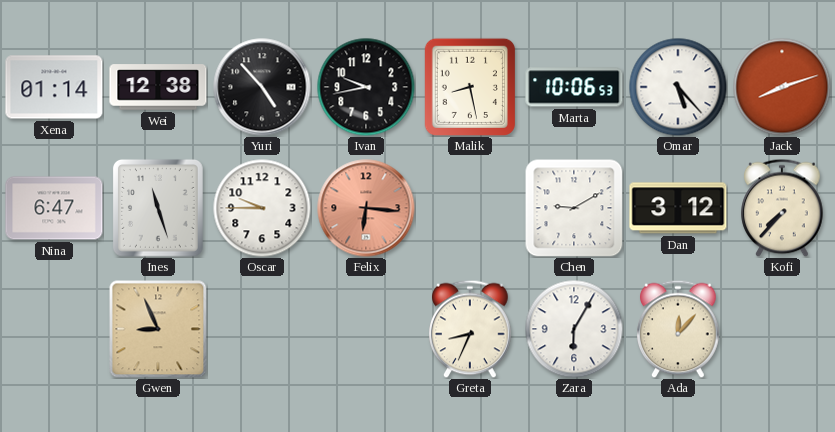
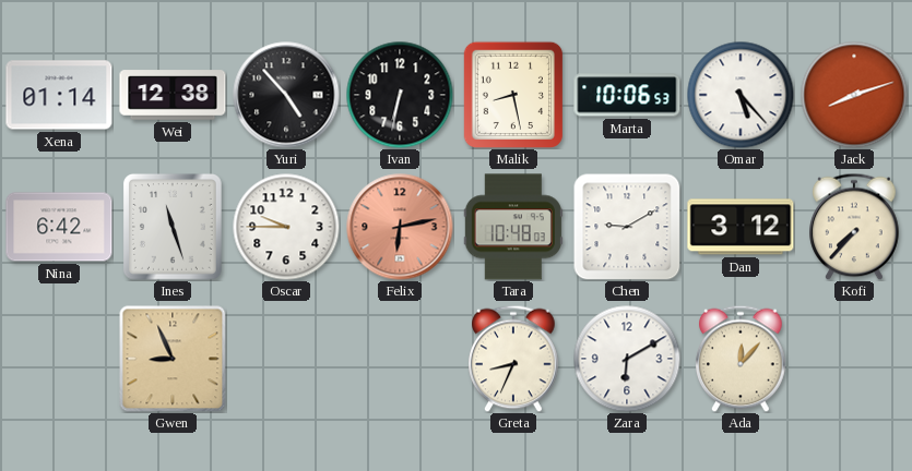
Ivan: 9:43 -> 6:32
Nina: 6:47 -> 6:42
Felix: 6:16 -> 6:13
Tara: none -> 10:48
Zara: 6:05 -> 6:10
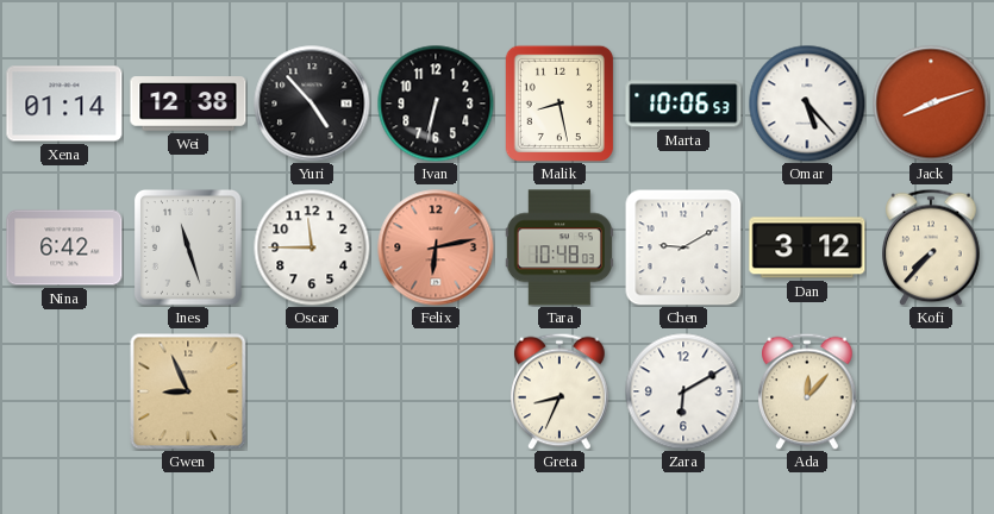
Oscar: 9:45 -> 11:45
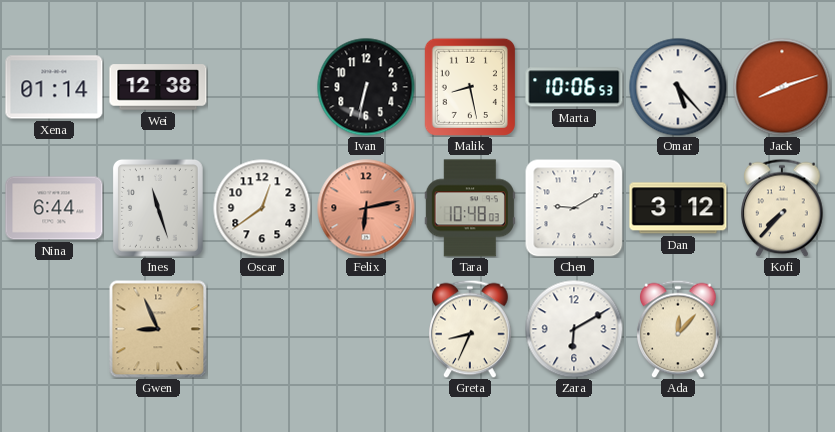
Yuri: 4:53 -> none
Nina: 6:42 -> 6:44
Oscar: 11:45 -> 12:39
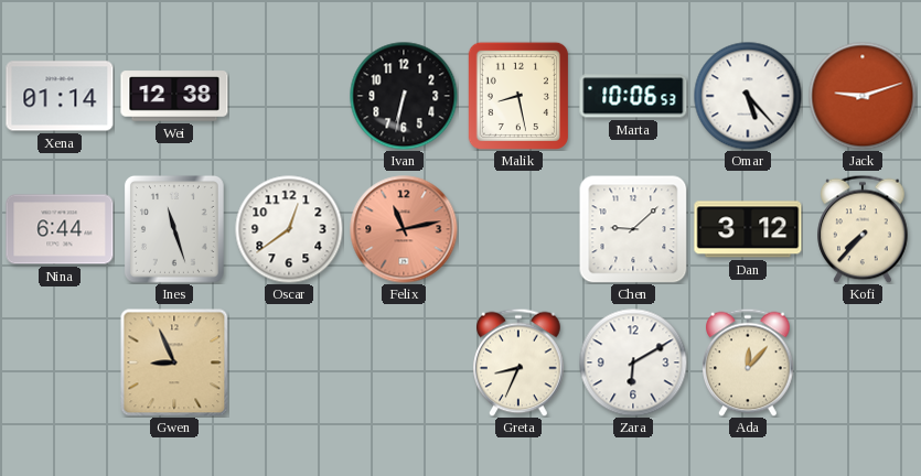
Jack: 8:12 -> 9:12
Felix: 6:13 -> 11:13
Tara: 10:48 -> none
Chen: 9:10 -> 9:08
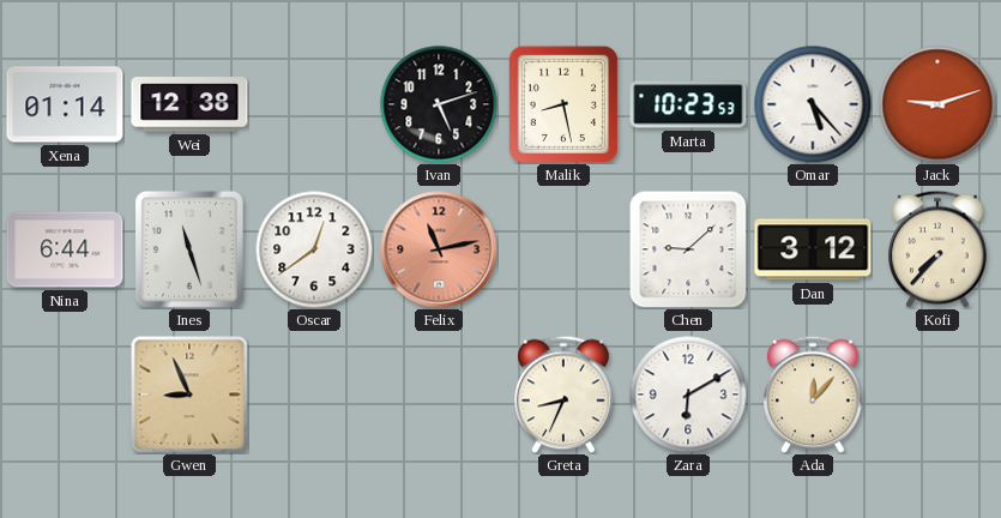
Ivan: 6:32 -> 5:12
Marta: 10:06 -> 10:23
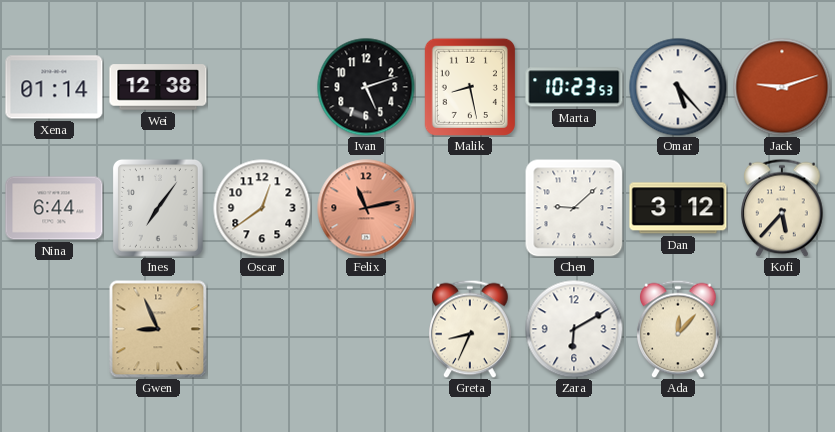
Ines: 11:27 -> 7:06
Kofi: 7:37 -> 5:37
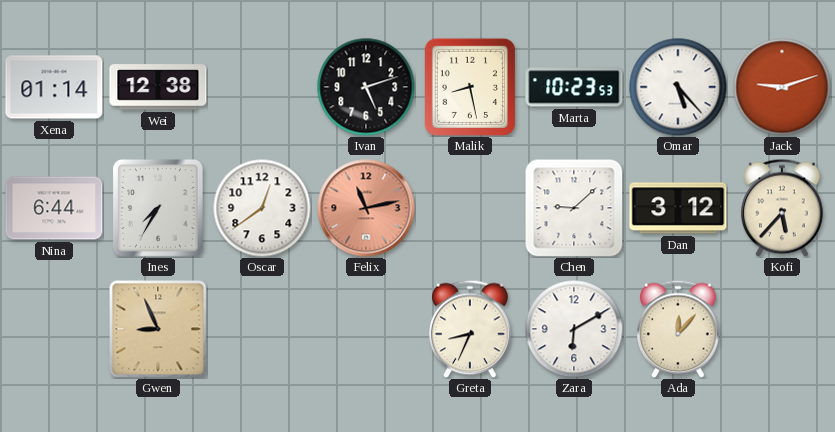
Ines: 7:06 -> 7:35
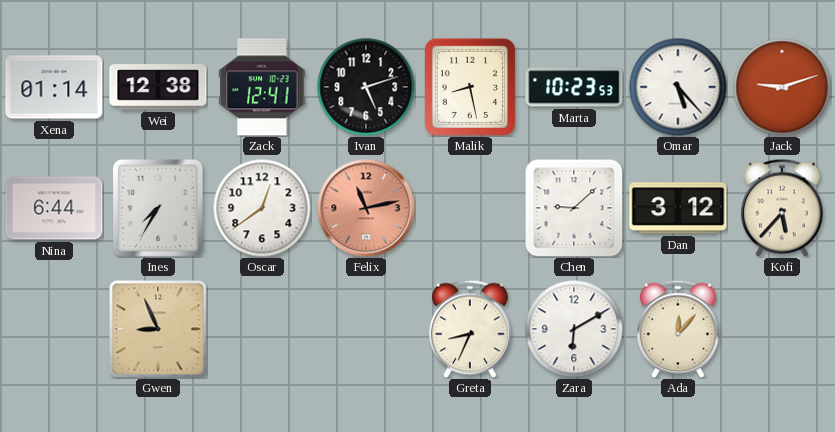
Zack: none -> 12:41
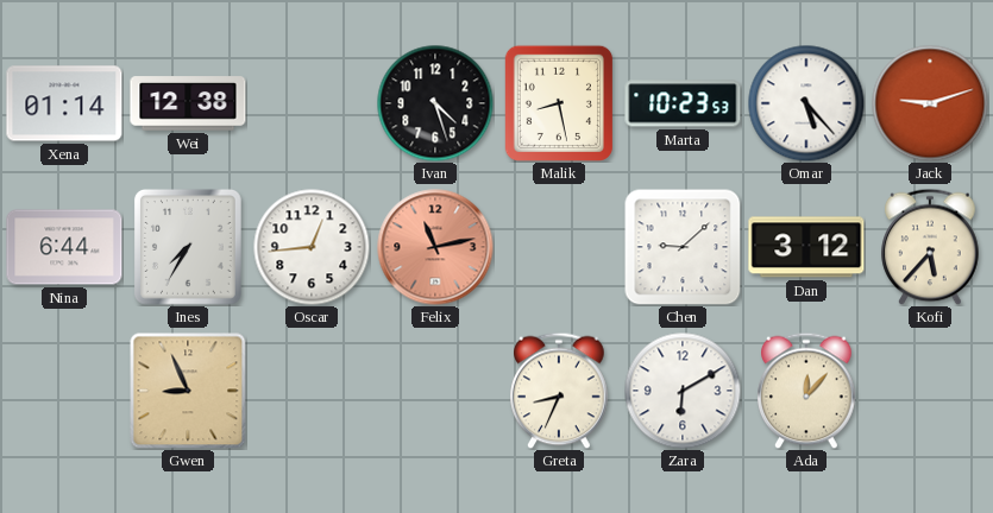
Zack: 12:41 -> none
Ivan: 5:12 -> 4:27
Oscar: 12:39 -> 12:44
